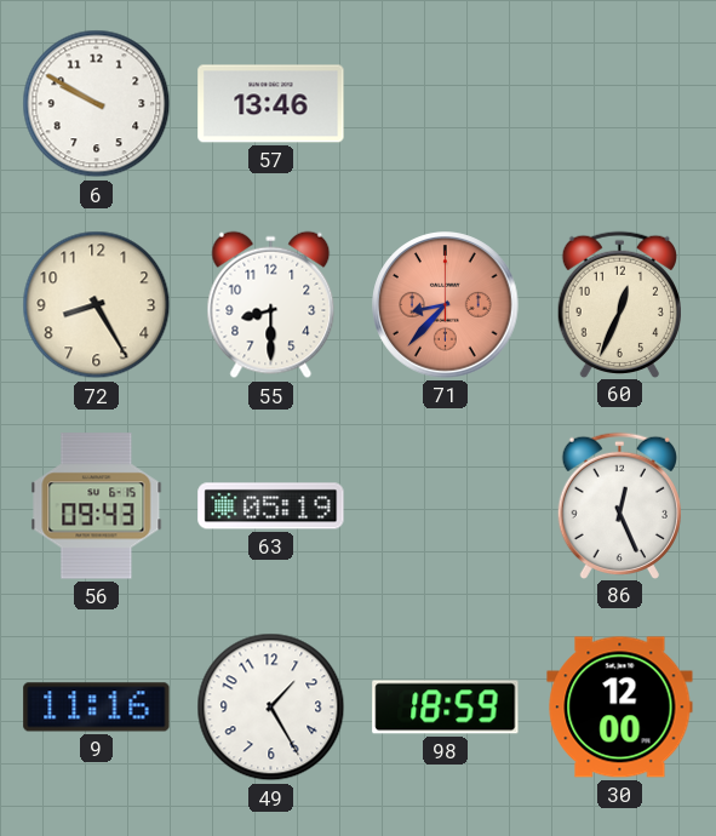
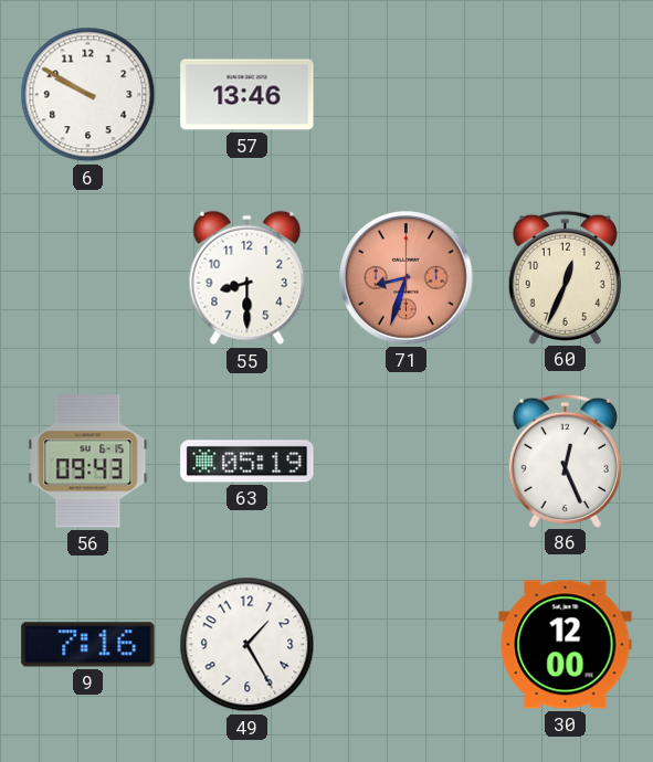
72: 8:25 -> none
71: 8:37 -> 8:33
9: 11:16 -> 7:16
98: 18:59 -> none
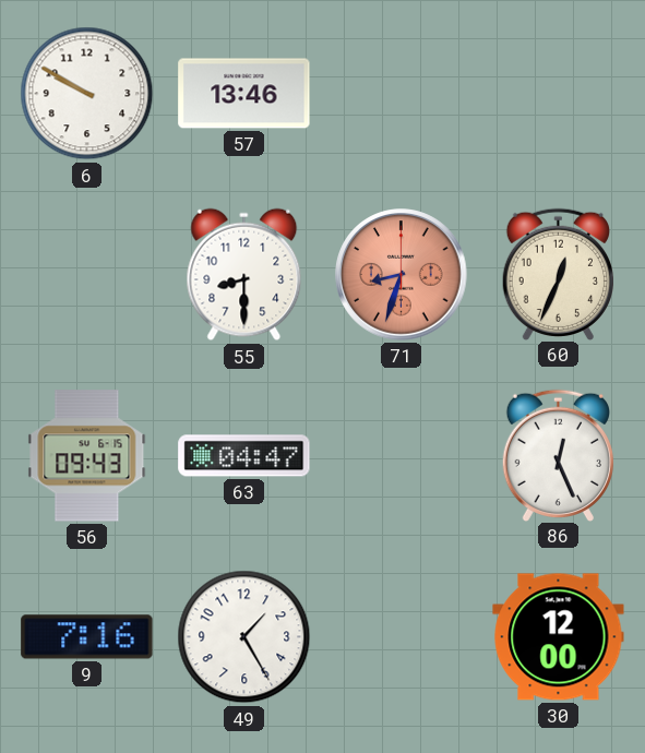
63: 05:19 -> 04:47
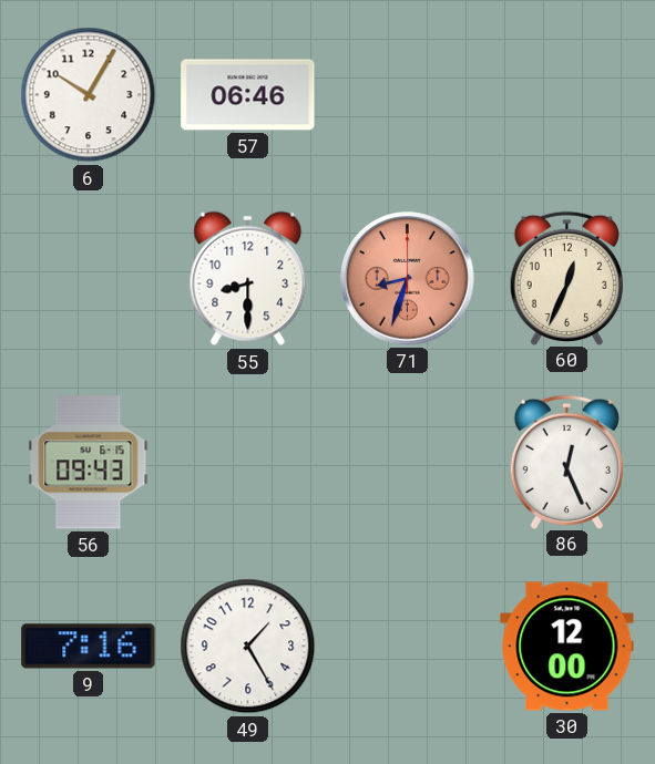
6: 9:50 -> 10:05
57: 13:46 -> 06:46
63: 04:47 -> none
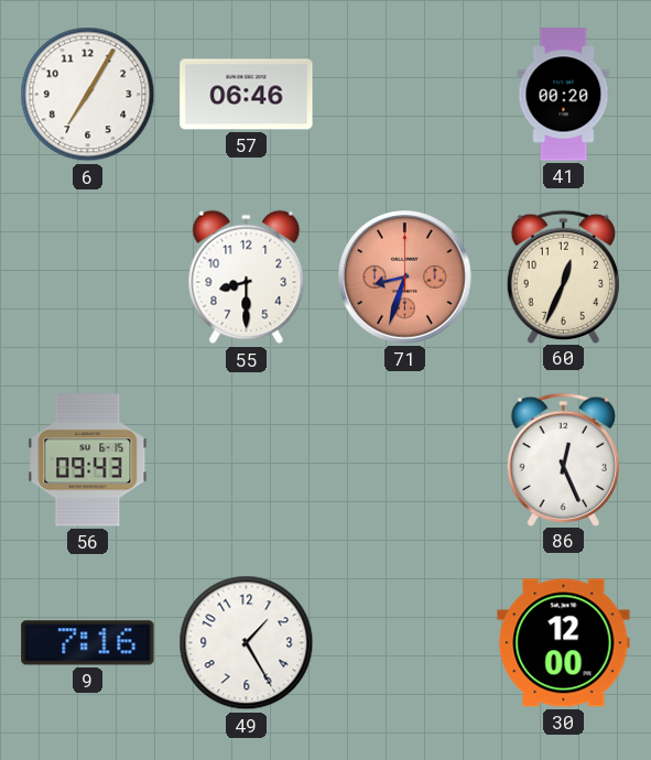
6: 10:05 -> 7:05
41: none -> 00:20
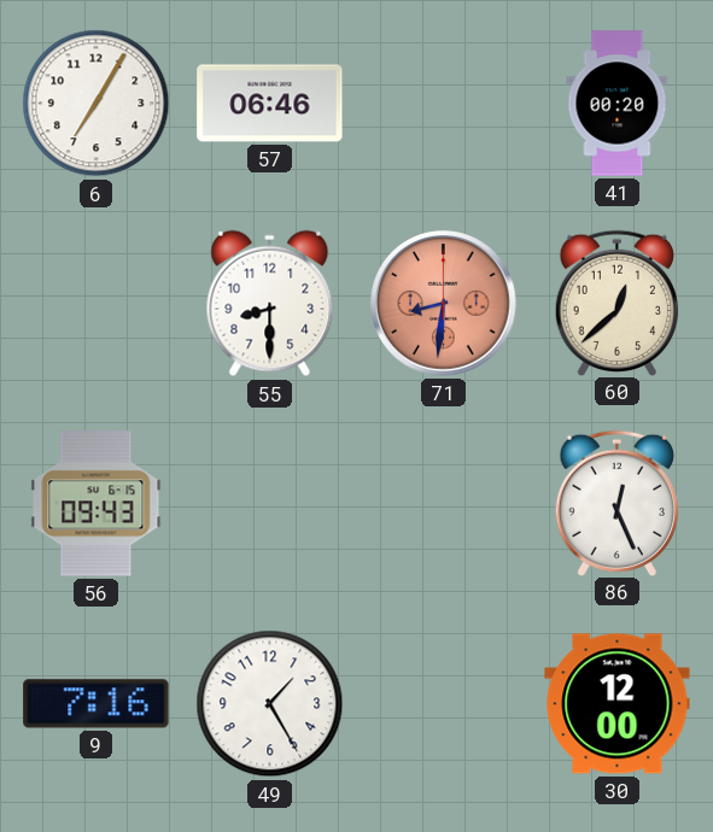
71: 8:33 -> 8:31
60: 12:34 -> 12:38
